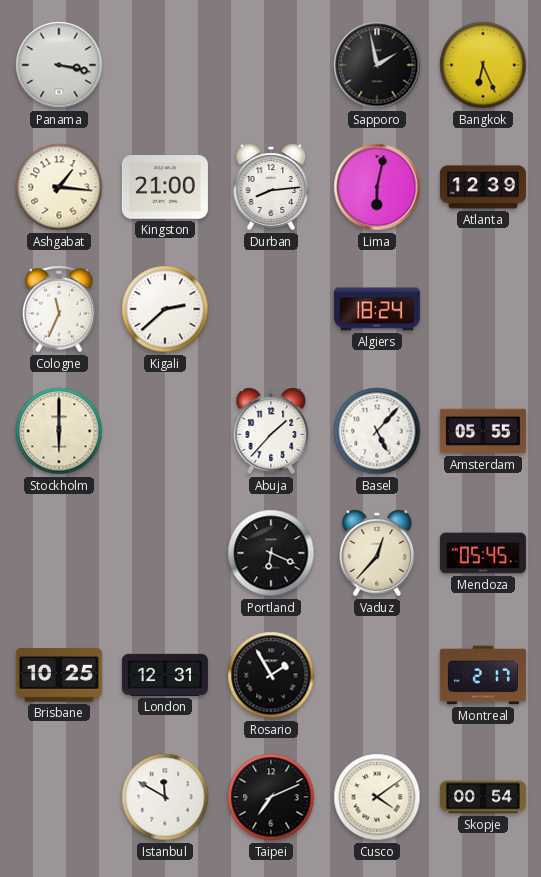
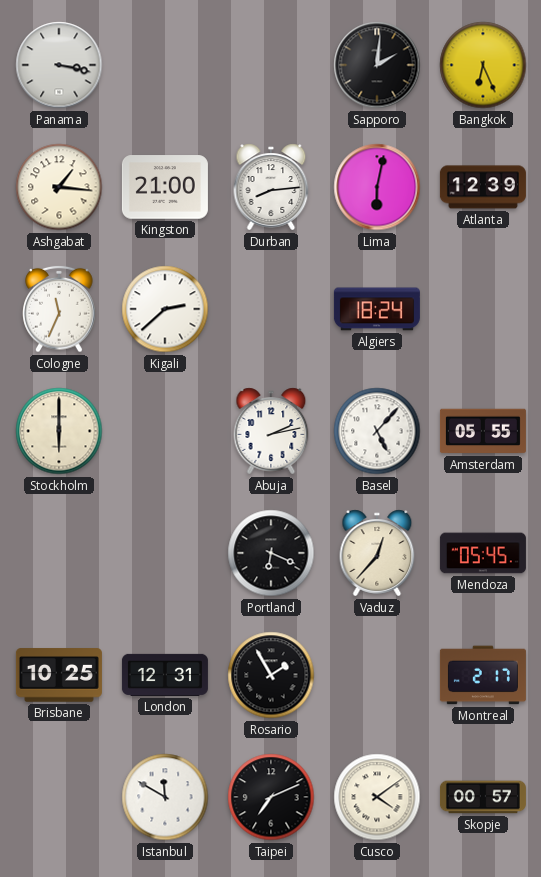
Sapporo: 1:58 -> 2:01
Abuja: 1:37 -> 2:13
Skopje: 00:54 -> 00:57
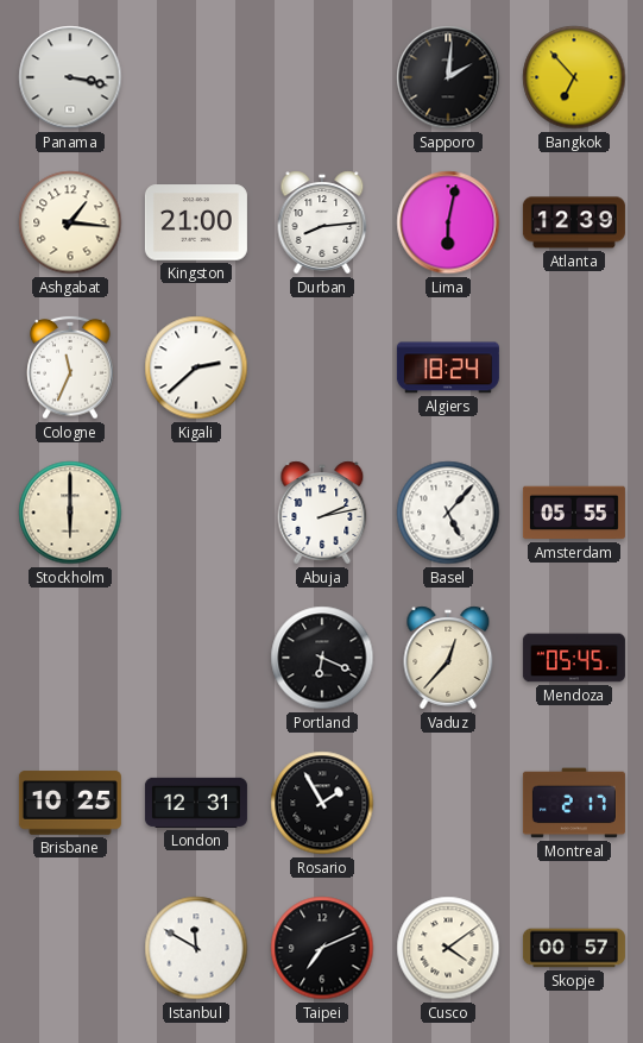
Bangkok: 6:26 -> 6:53
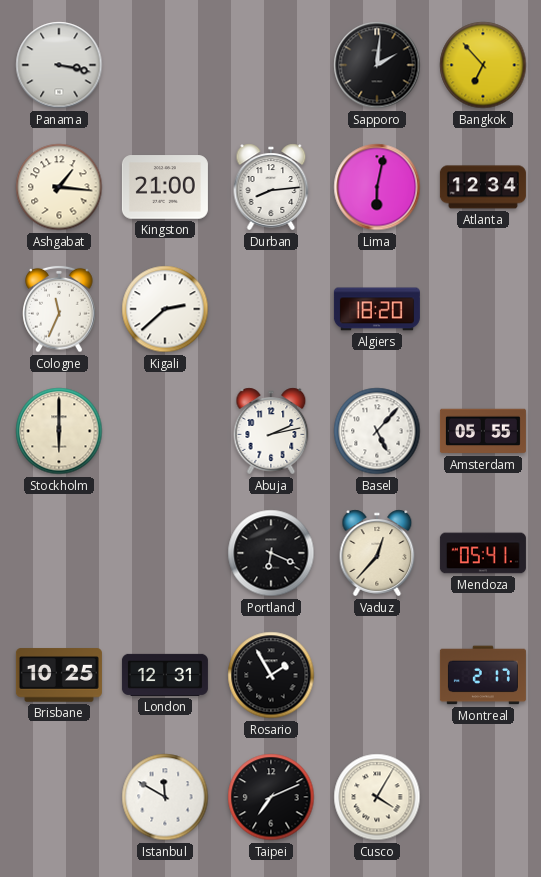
Atlanta: 12:39 -> 12:34
Algiers: 18:24 -> 18:20
Mendoza: 05:45 -> 05:41
Cusco: 4:09 -> 4:05
Skopje: 00:57 -> none
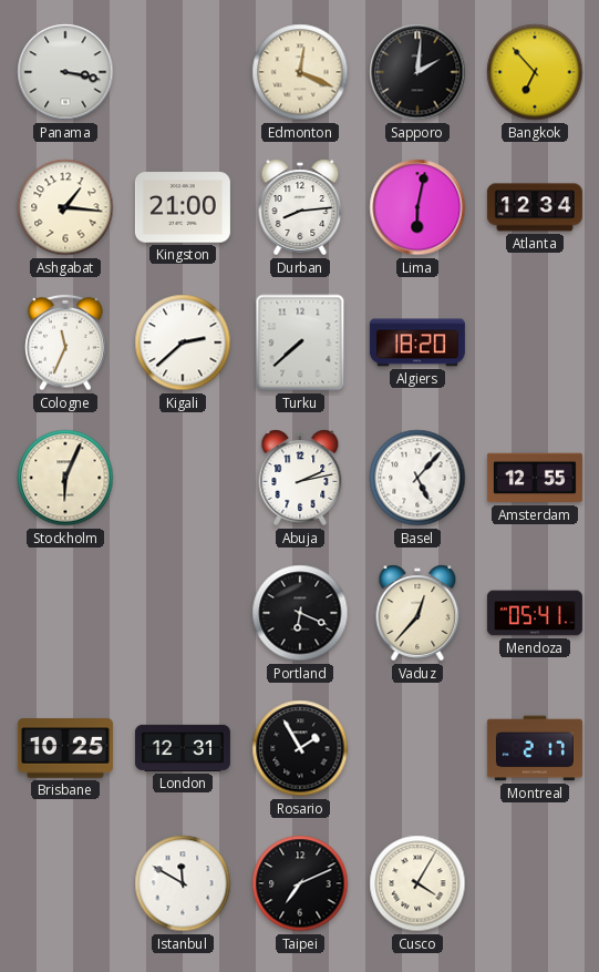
Edmonton: none -> 12:19
Turku: none -> 7:38
Stockholm: 6:00 -> 6:04
Amsterdam: 05:55 -> 12:55
